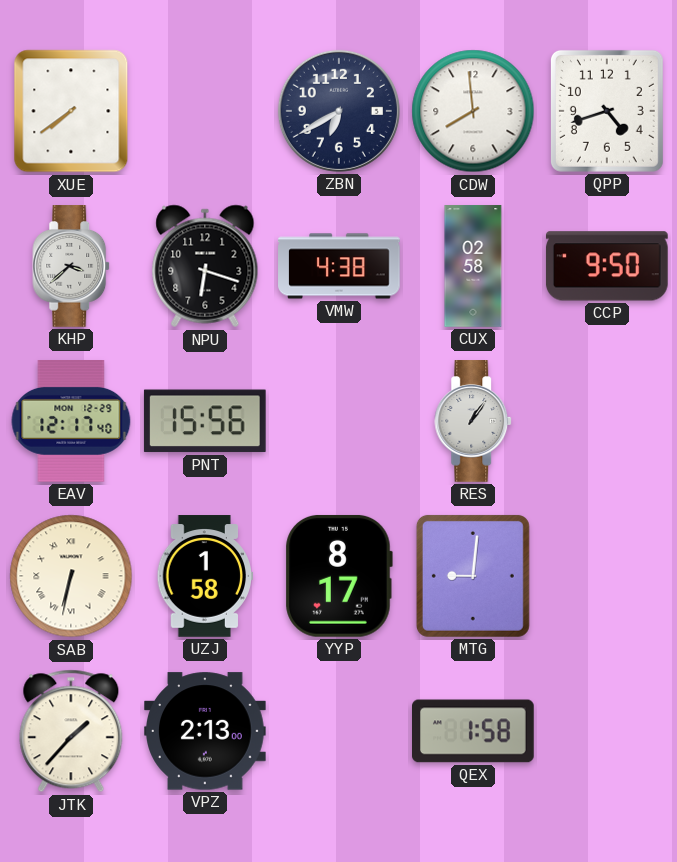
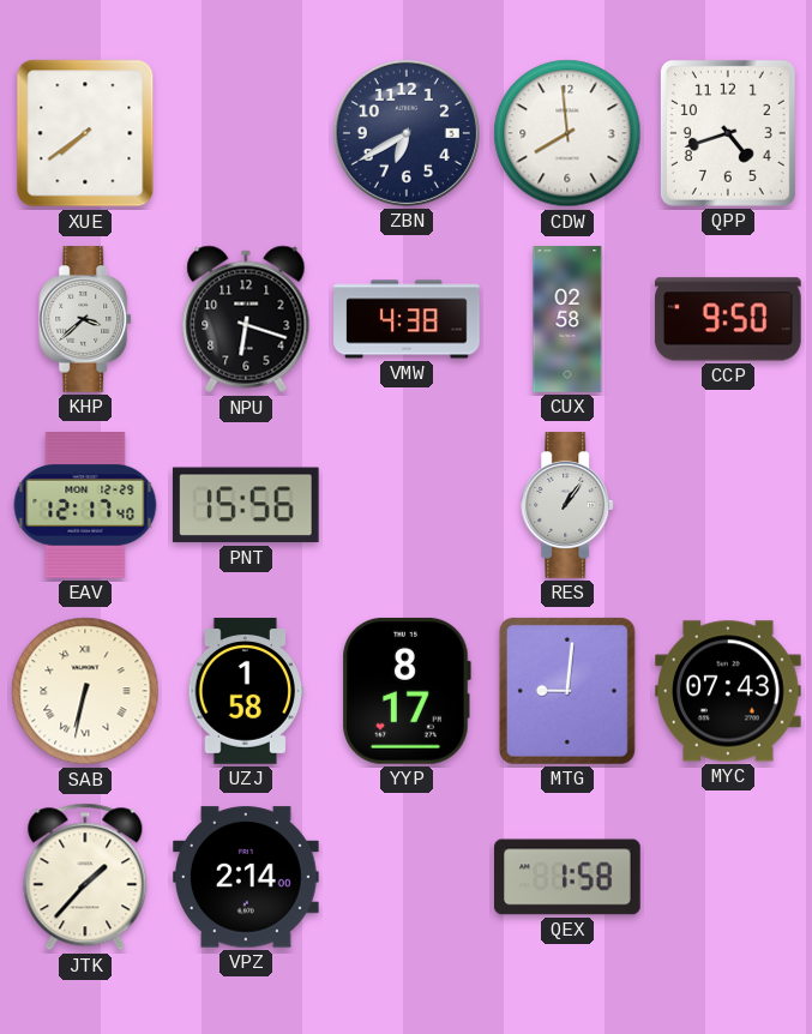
MYC: none -> 07:43
VPZ: 2:13 -> 2:14
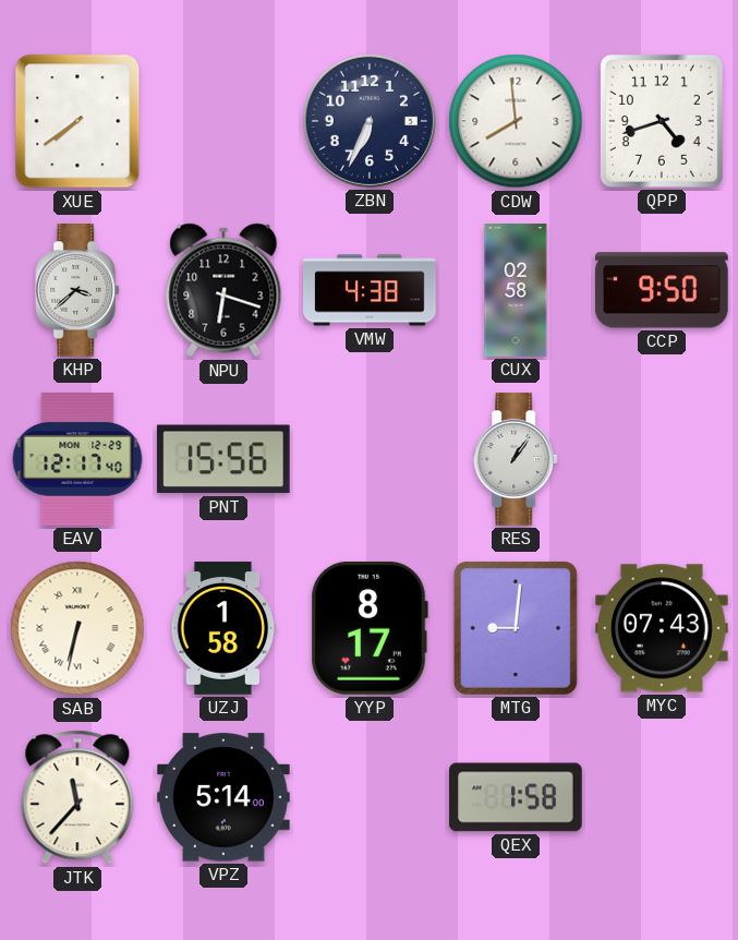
ZBN: 6:40 -> 6:34
JTK: 1:37 -> 11:37
VPZ: 2:14 -> 5:14
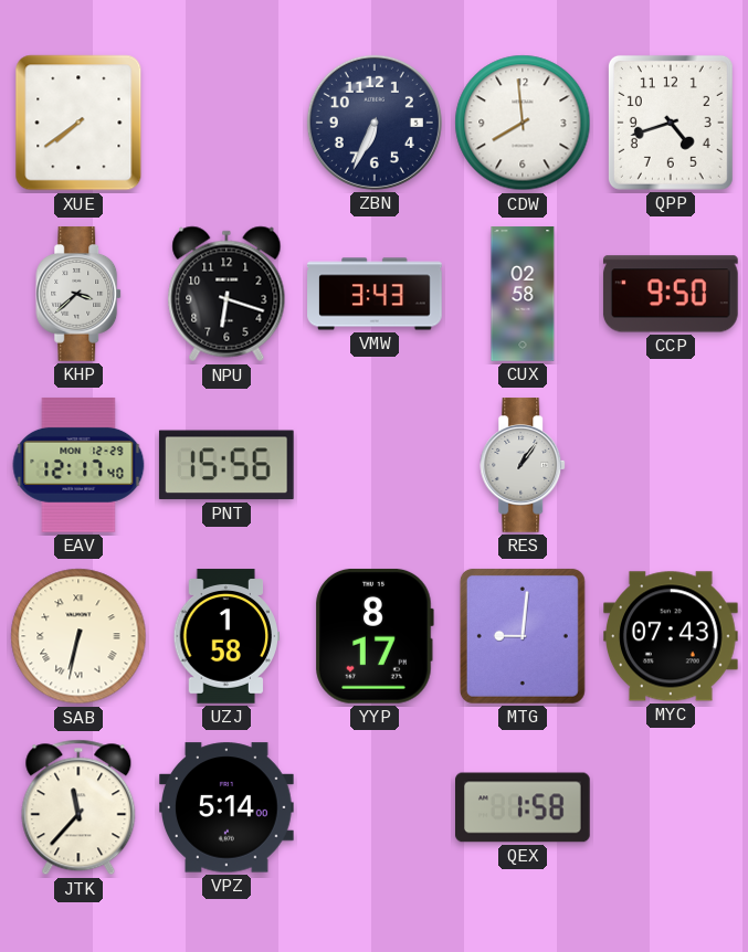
VMW: 4:38 -> 3:43
